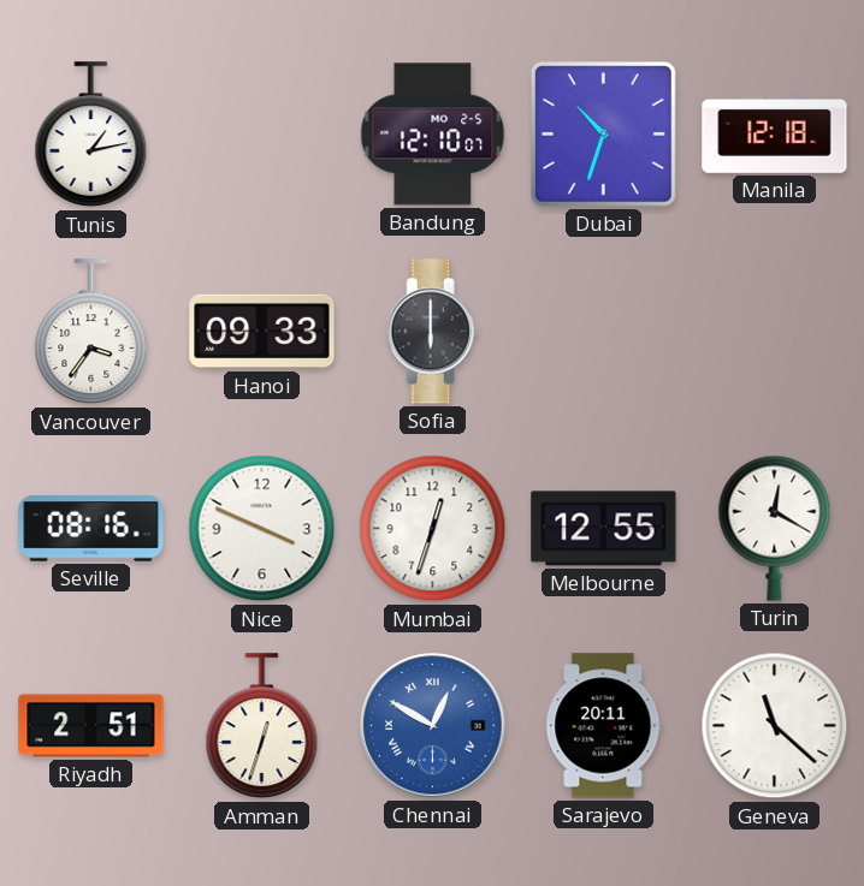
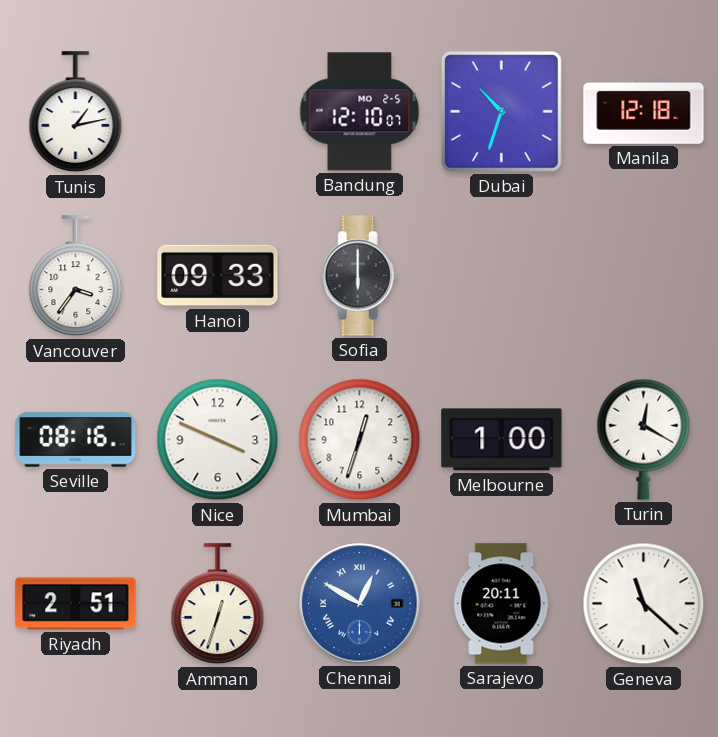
Melbourne: 12:55 -> 1:00
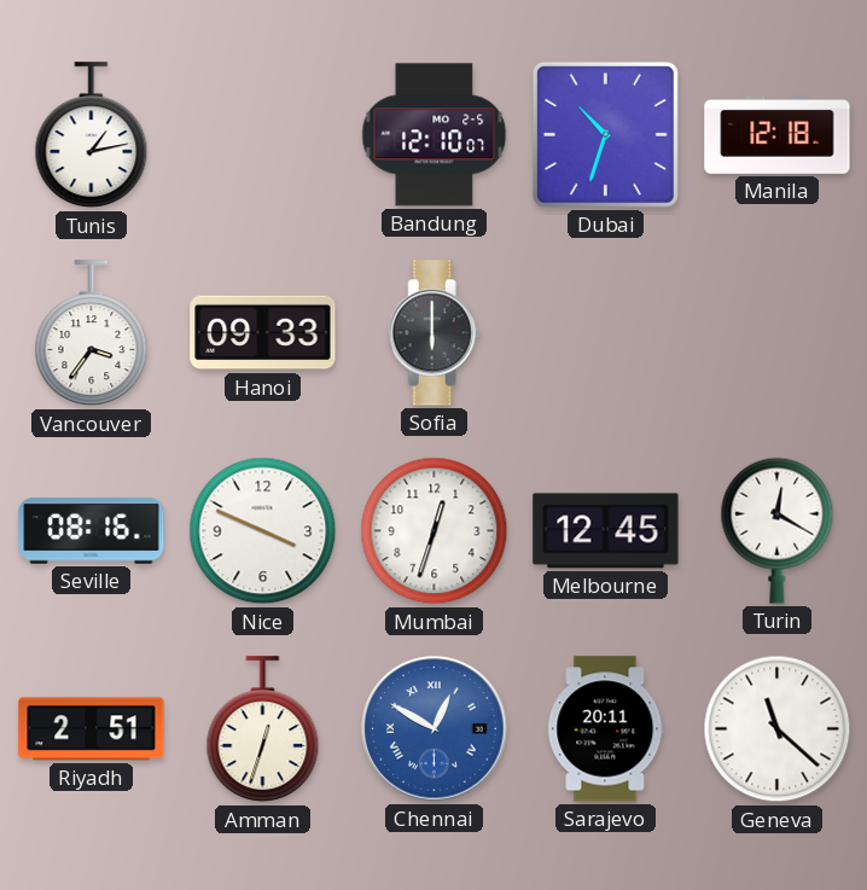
Melbourne: 1:00 -> 12:45
